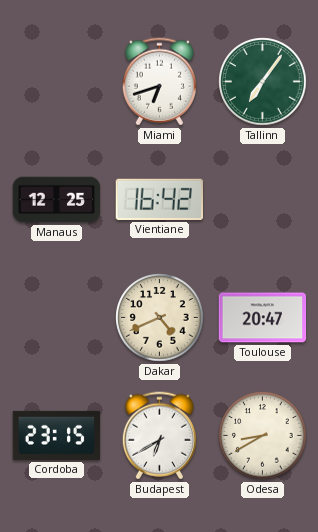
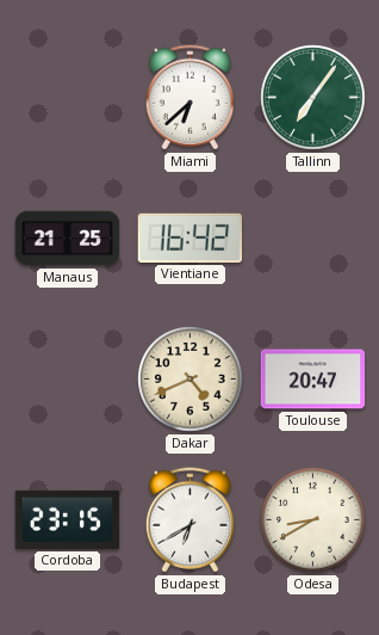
Miami: 6:42 -> 6:38
Manaus: 12:25 -> 21:25
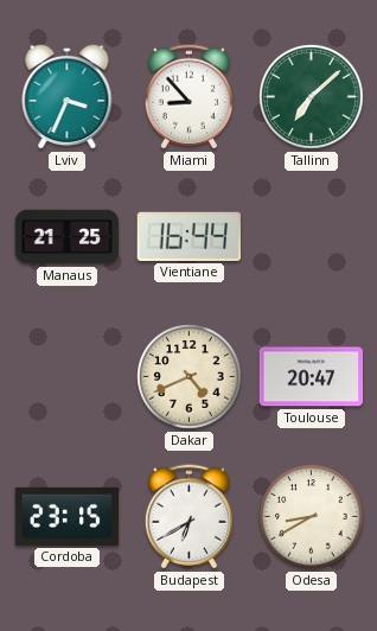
Lviv: none -> 3:34
Miami: 6:38 -> 8:53
Tallinn: 7:06 -> 7:08
Vientiane: 16:42 -> 16:44
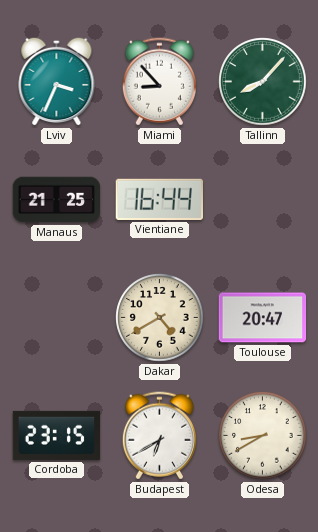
Tallinn: 7:08 -> 8:07
Dakar: 4:41 -> 4:40
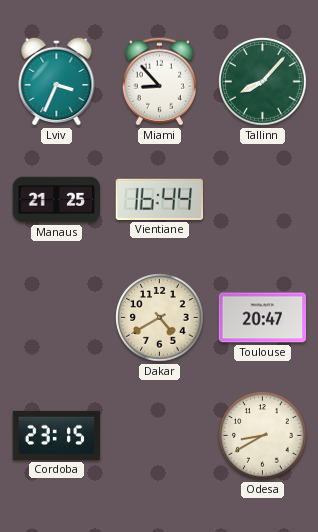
Budapest: 6:40 -> none
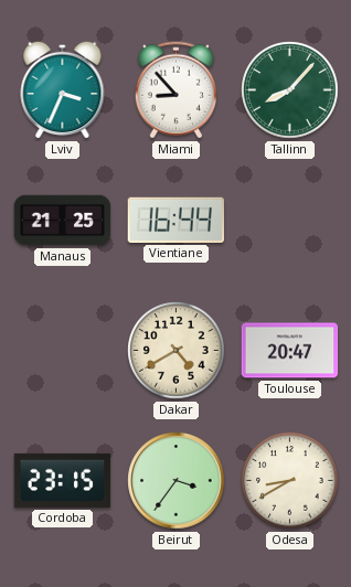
Beirut: none -> 3:36
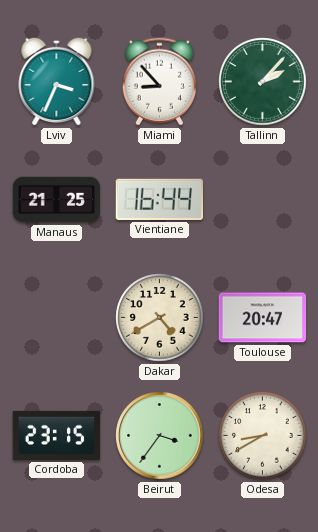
Tallinn: 8:07 -> 2:07
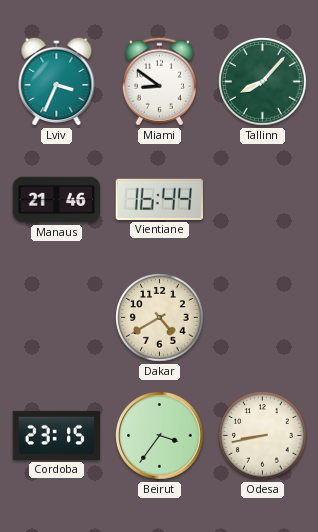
Miami: 8:53 -> 8:51
Tallinn: 2:07 -> 8:07
Manaus: 21:25 -> 21:46
Toulouse: 20:47 -> none
Odesa: 8:40 -> 8:43
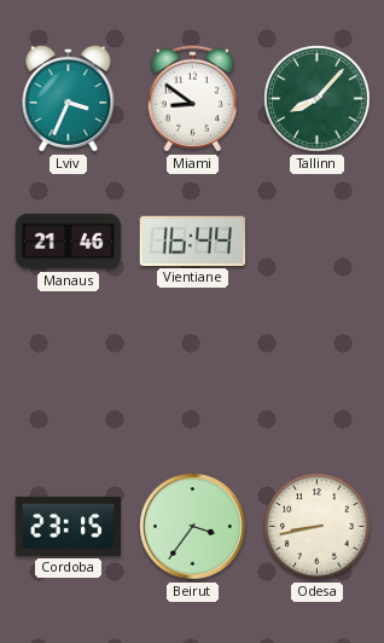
Dakar: 4:40 -> none
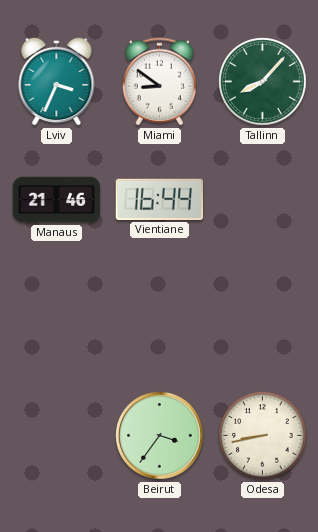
Cordoba: 23:15 -> none
